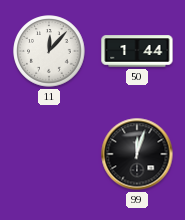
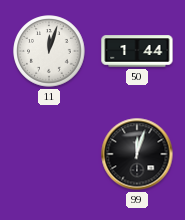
11: 12:07 -> 12:03
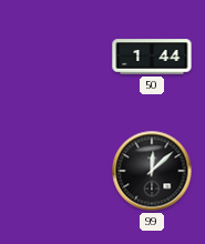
11: 12:03 -> none
99: 12:03 -> 12:08
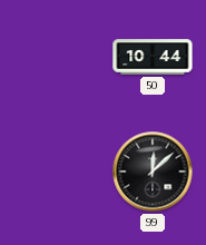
50: 1:44 -> 10:44
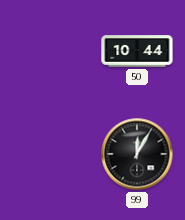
99: 12:08 -> 12:05
